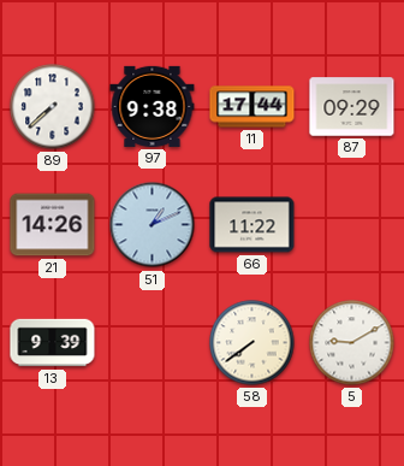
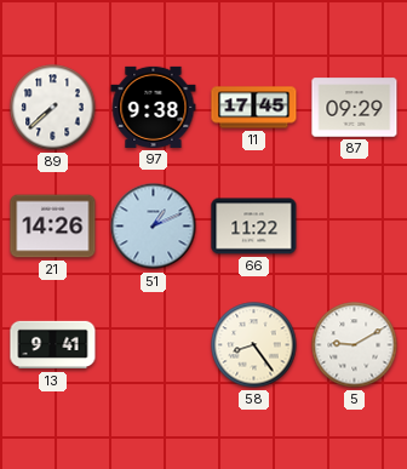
11: 17:44 -> 17:45
13: 9:39 -> 9:41
58: 7:39 -> 8:24
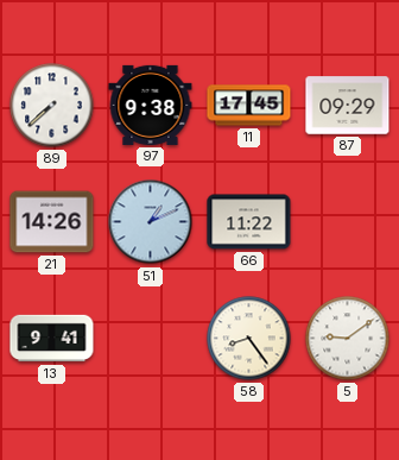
5: 9:10 -> 9:09
